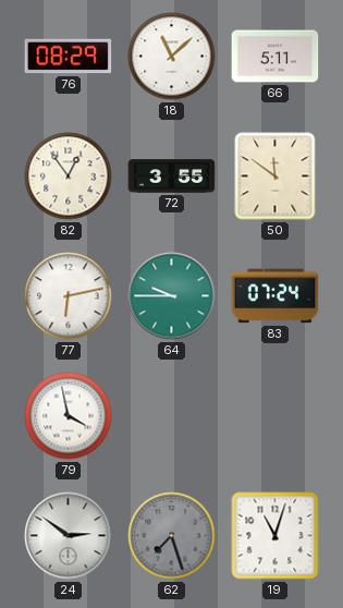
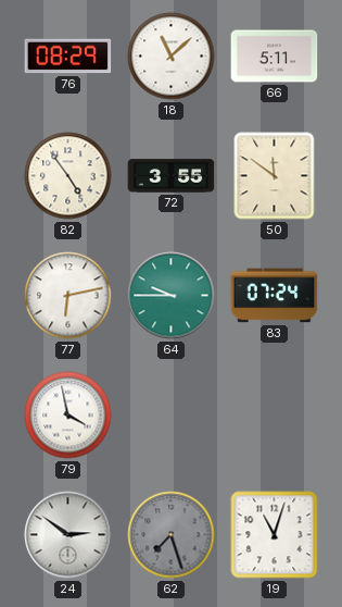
82: 12:54 -> 4:54
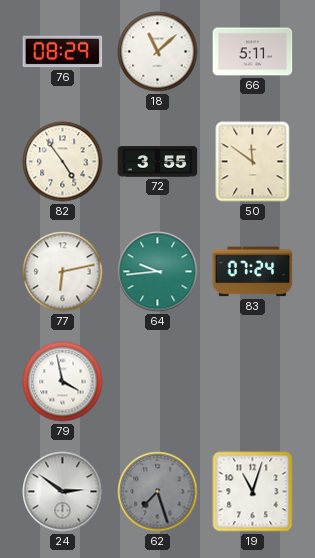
64: 9:45 -> 9:44
